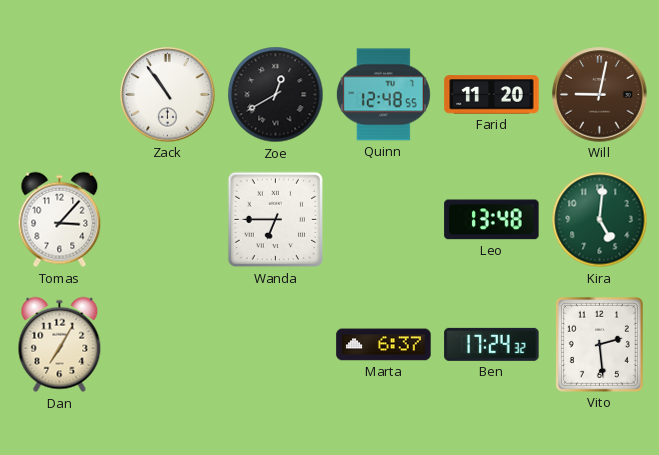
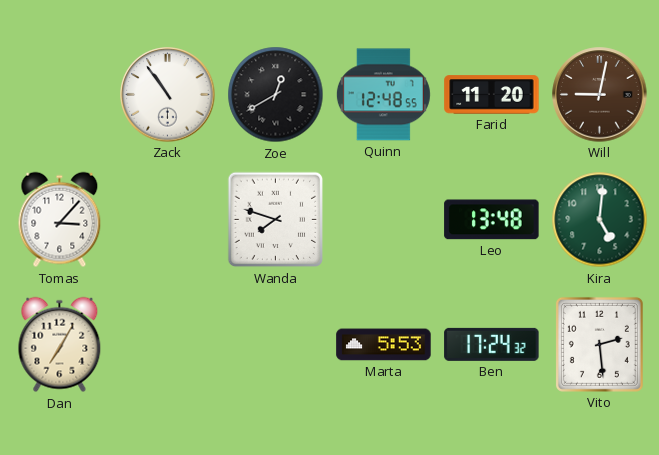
Wanda: 6:45 -> 7:48
Marta: 6:37 -> 5:53
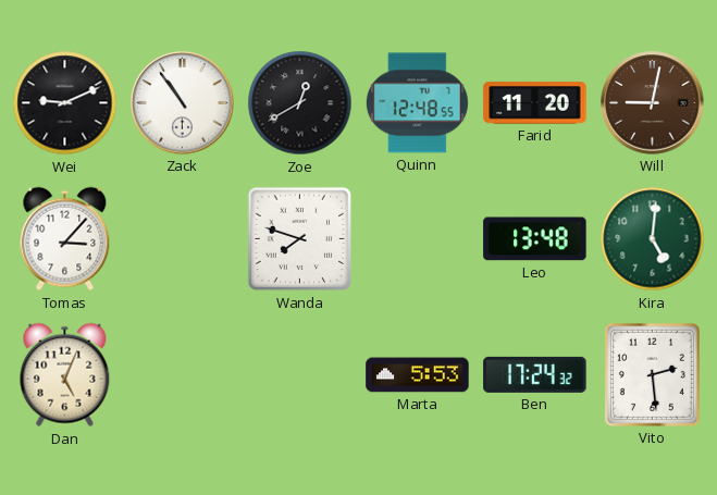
Wei: none -> 9:11
Dan: 7:05 -> 5:04
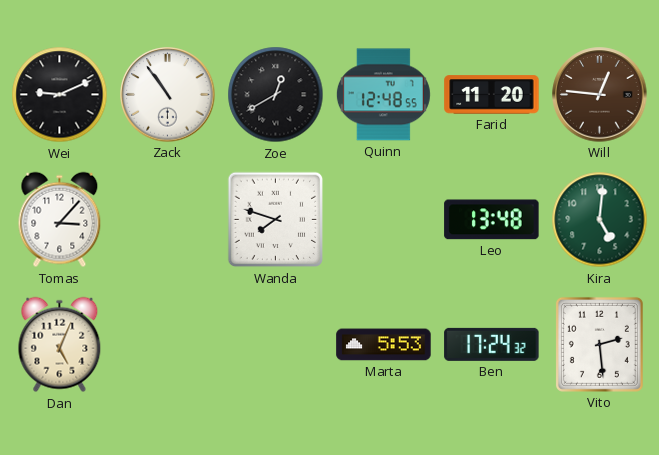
Will: 9:02 -> 12:46
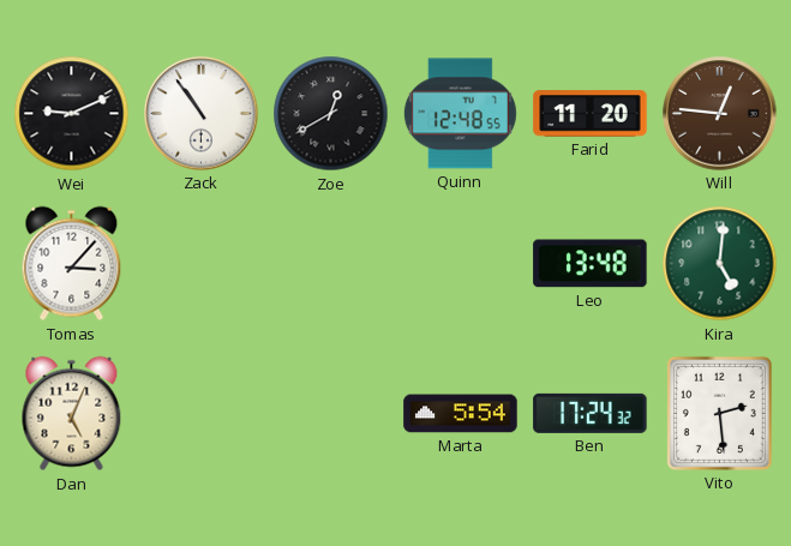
Wanda: 7:48 -> none
Marta: 5:53 -> 5:54
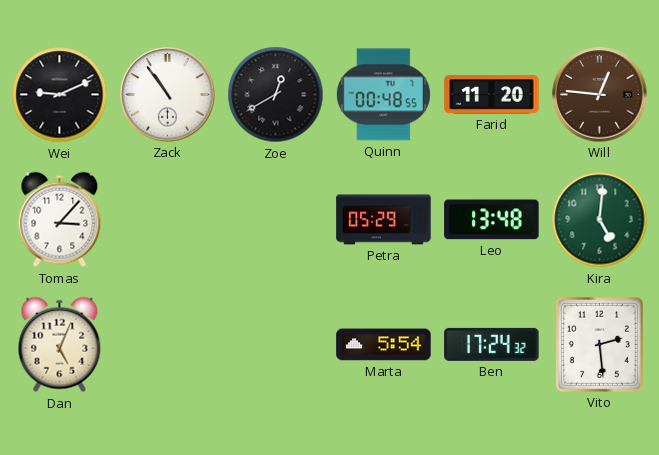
Quinn: 12:48 -> 00:48
Petra: none -> 05:29
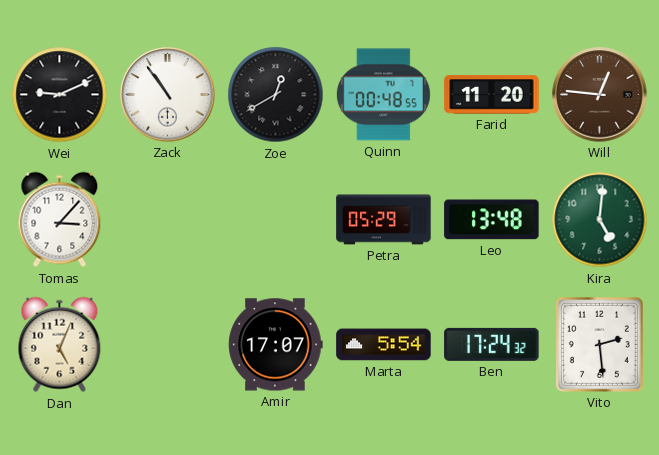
Amir: none -> 17:07
